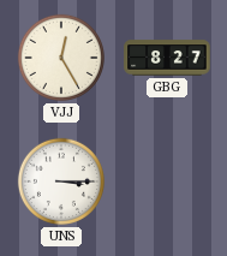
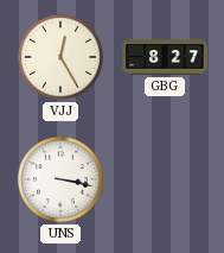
UNS: 3:15 -> 3:17
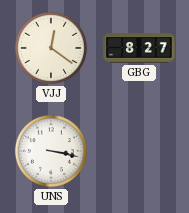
VJJ: 12:25 -> 12:21
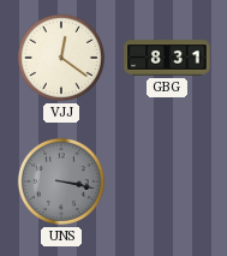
GBG: 8:27 -> 8:31
UNS dial: white -> grey
